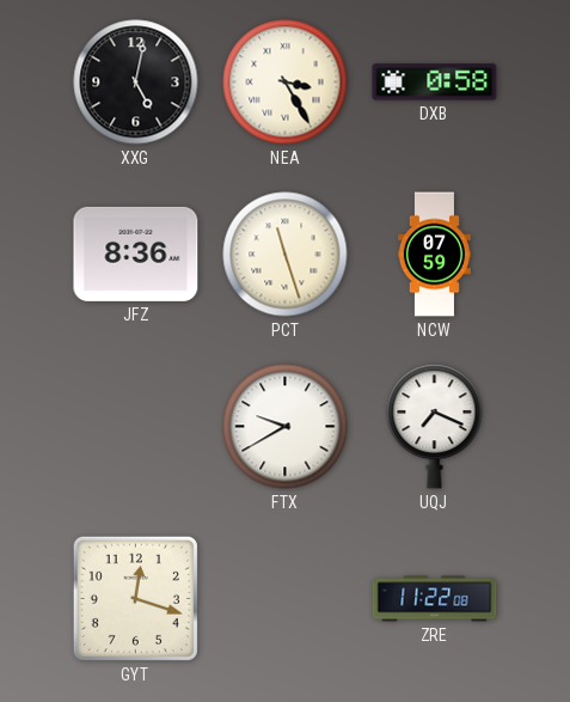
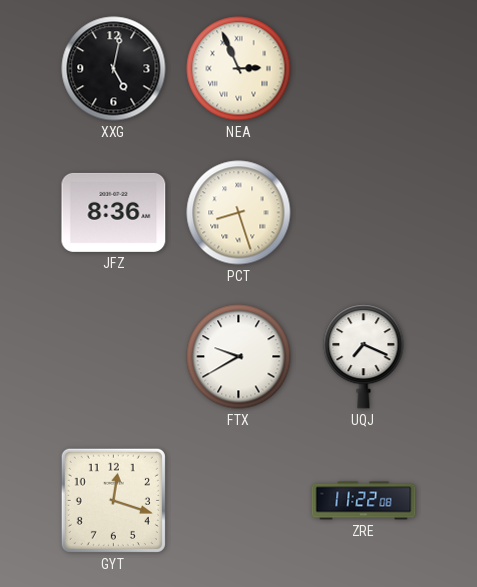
NEA: 3:25 -> 2:56
DXB: 0:58 -> none
PCT: 11:27 -> 8:27
NCW: 07:59 -> none
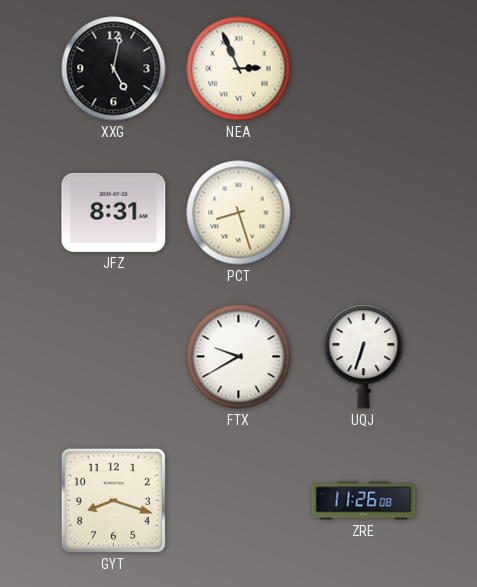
JFZ: 8:36 -> 8:31
UQJ: 7:19 -> 6:33
GYT: 12:18 -> 8:18
ZRE: 11:22 -> 11:26
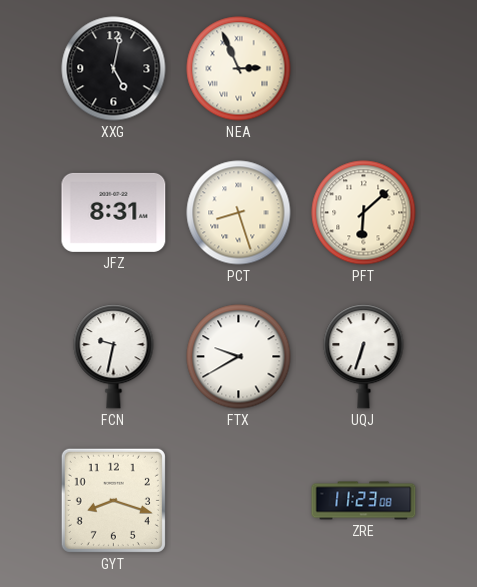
PFT: none -> 6:08
FCN: none -> 9:32
ZRE: 11:26 -> 11:23
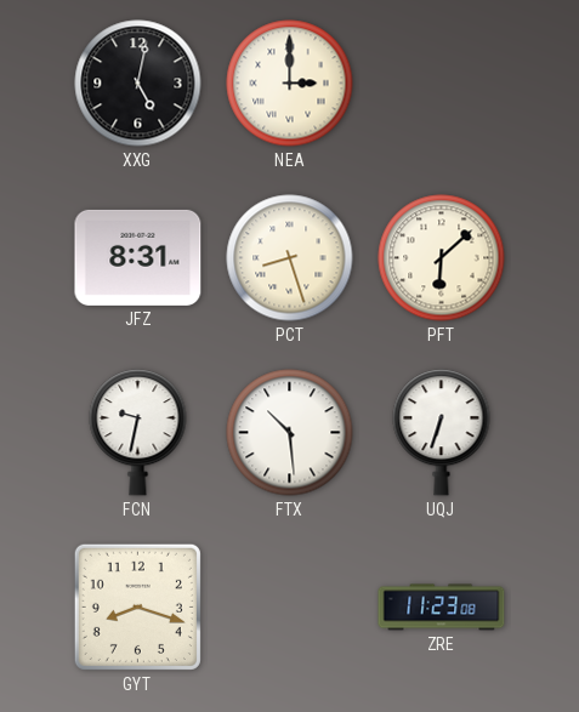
NEA: 2:56 -> 3:00
FTX: 9:40 -> 10:29
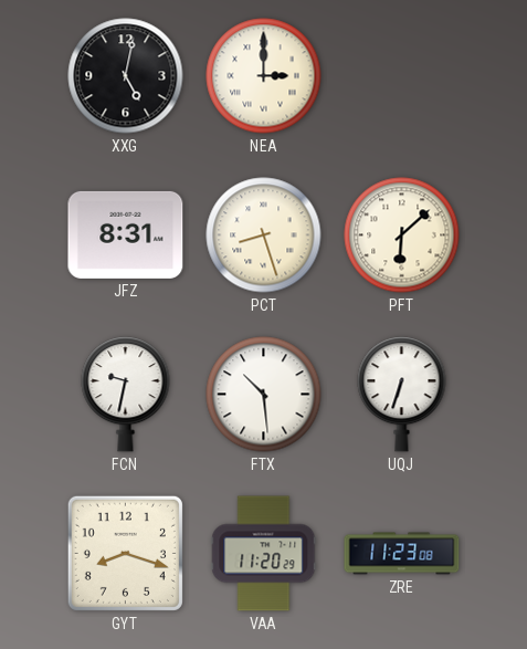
VAA: none -> 11:20
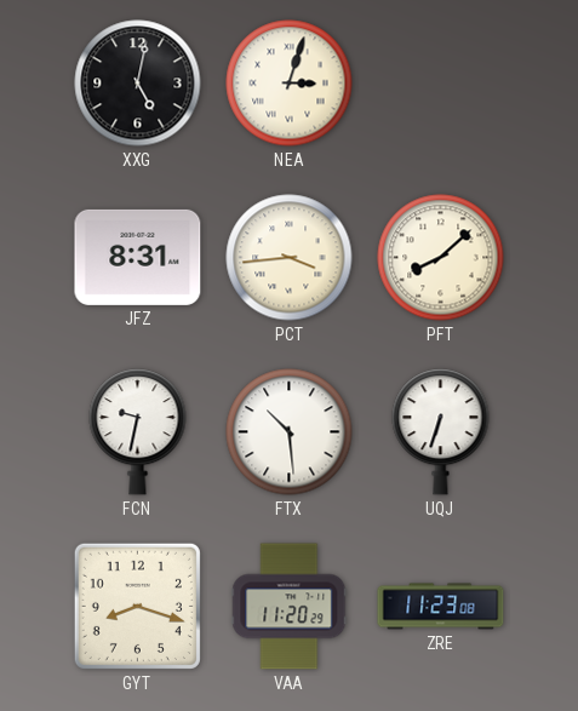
NEA: 3:00 -> 3:03
PCT: 8:27 -> 3:44
PFT: 6:08 -> 8:08
